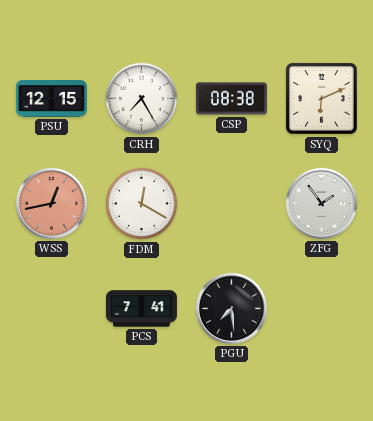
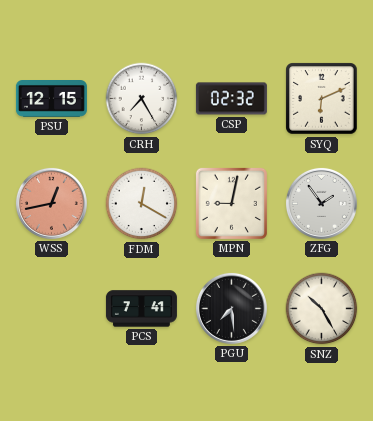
CSP: 08:38 -> 02:32
MPN: none -> 9:02
SNZ: none -> 10:25
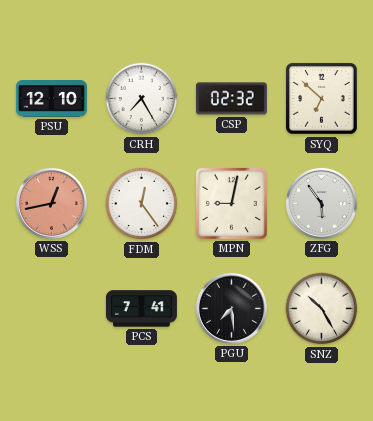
PSU: 12:15 -> 12:10
SYQ: 6:11 -> 6:52
FDM: 12:20 -> 12:24
ZFG: 1:54 -> 5:54
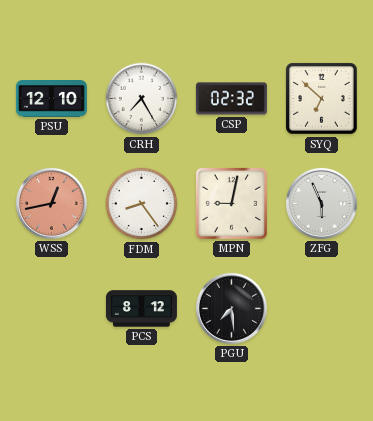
FDM: 12:24 -> 8:24
ZFG: 5:54 -> 5:56
PCS: 7:41 -> 8:12
SNZ: 10:25 -> none
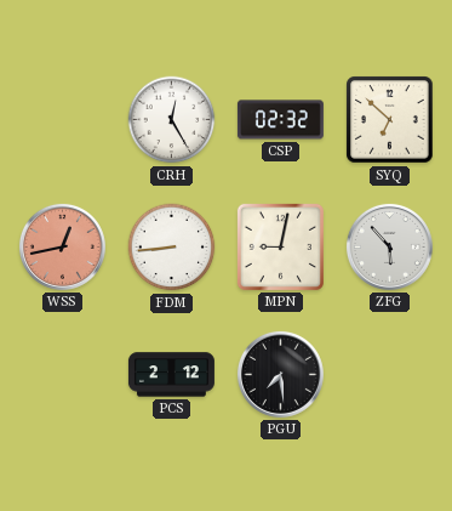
PSU: 12:10 -> none
CRH: 7:25 -> 12:25
FDM: 8:24 -> 8:44
ZFG: 5:56 -> 5:53
PCS: 8:12 -> 2:12
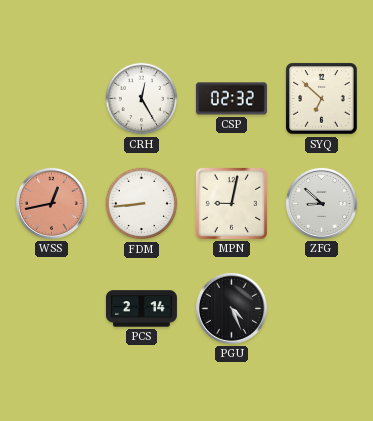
ZFG: 5:53 -> 8:52
PCS: 2:12 -> 2:14
PGU: 7:29 -> 4:26
